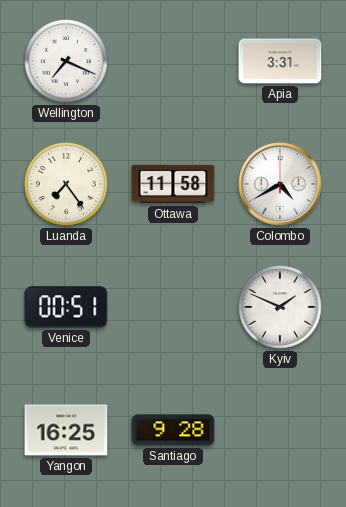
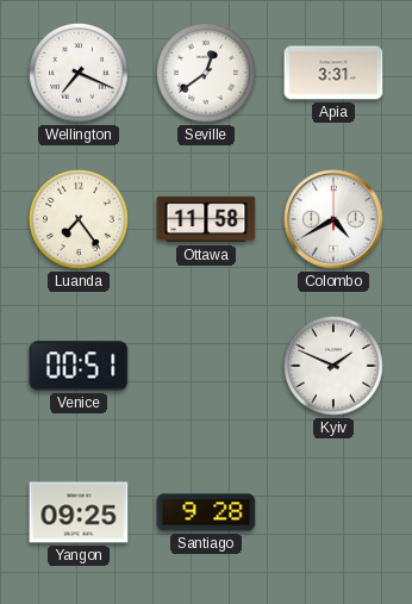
Seville: none -> 12:39
Yangon: 16:25 -> 09:25
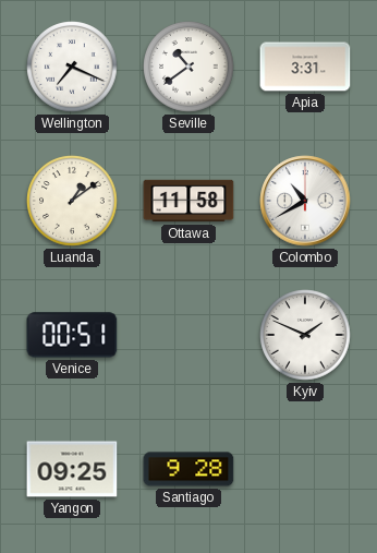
Seville: 12:39 -> 10:39
Luanda: 7:24 -> 1:09
Colombo: 4:40 -> 10:40
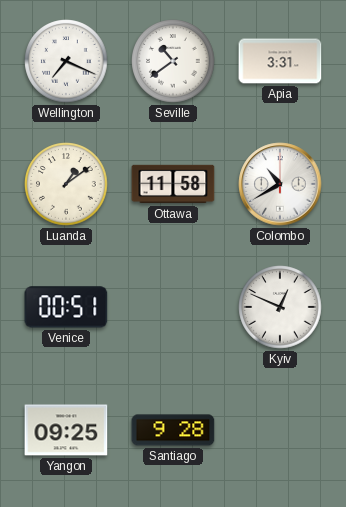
Kyiv: 1:49 -> 12:49
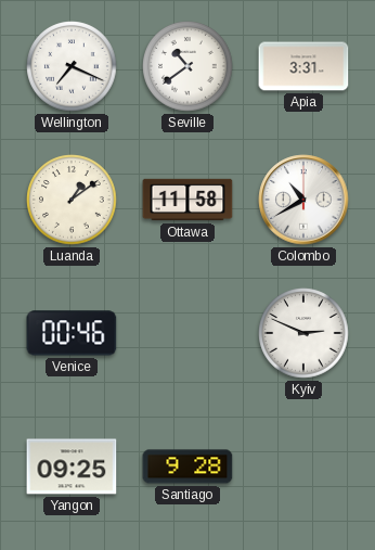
Venice: 00:51 -> 00:46
Kyiv: 12:49 -> 2:49
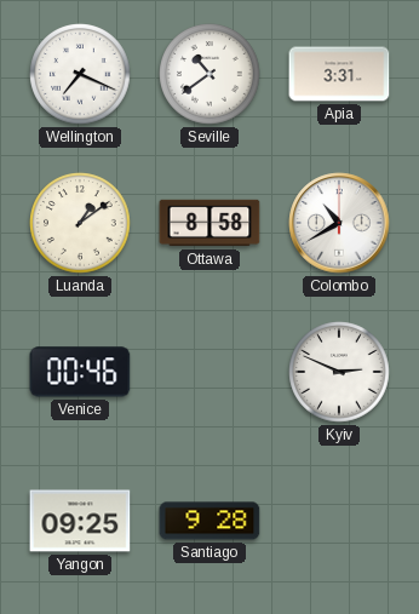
Ottawa: 11:58 -> 8:58
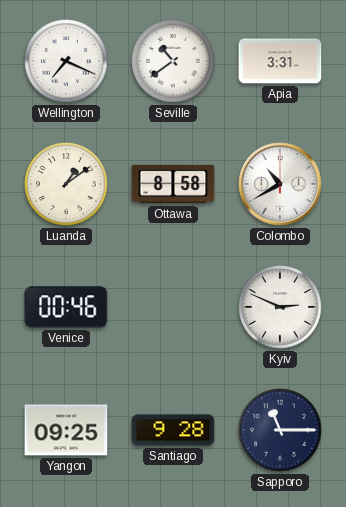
Sapporo: none -> 11:15
